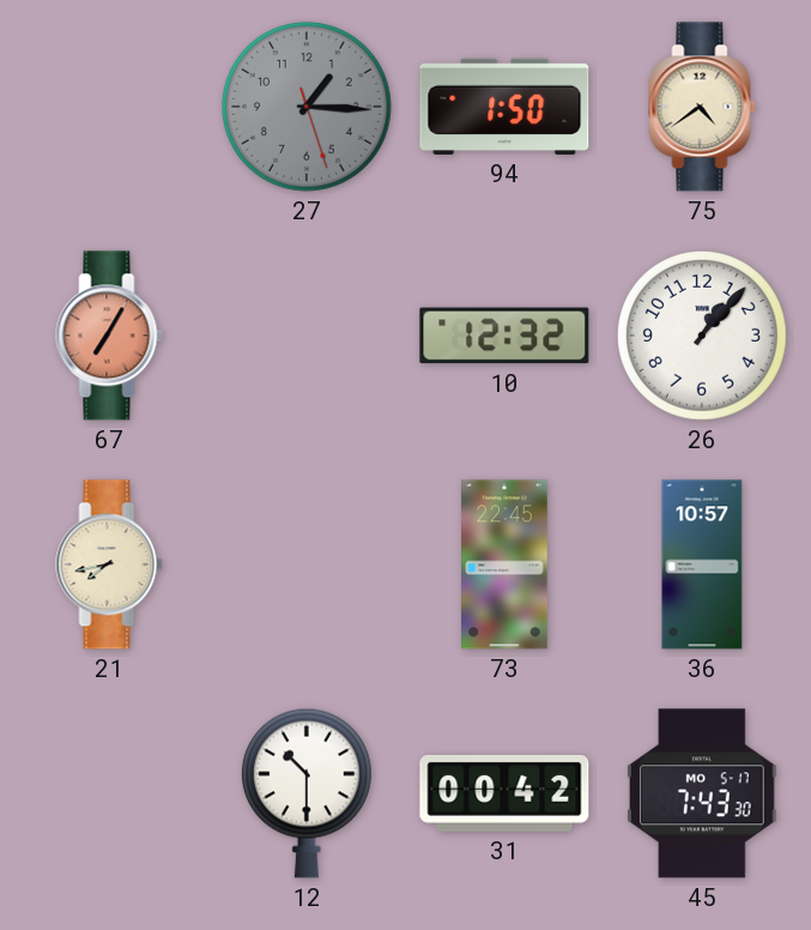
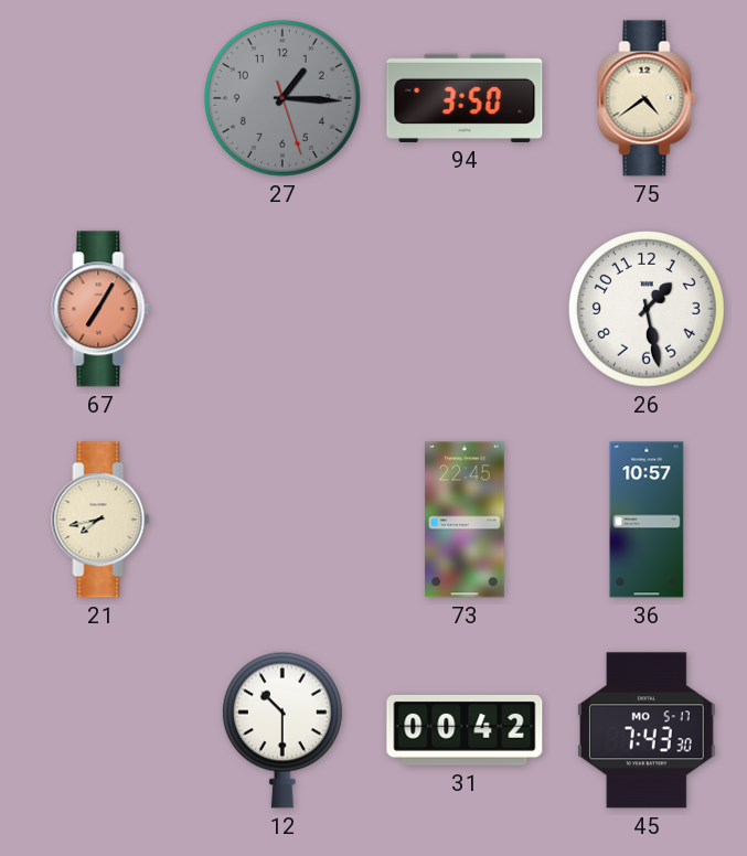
94: 1:50 -> 3:50
10: 12:32 -> none
26: 1:07 -> 1:28
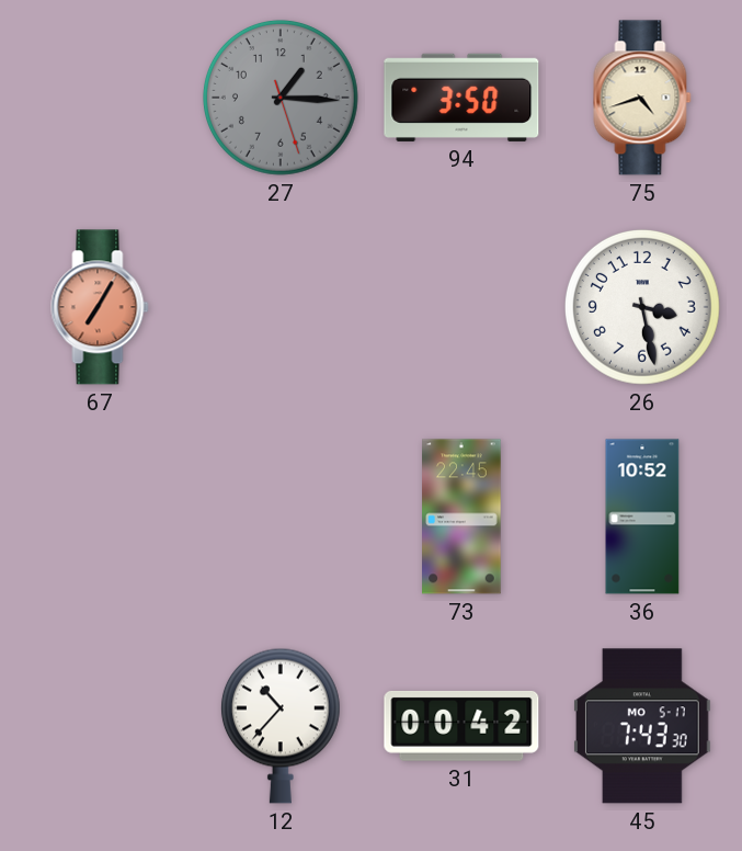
75: 4:39 -> 4:42
26: 1:28 -> 3:28
21: 7:43 -> none
36: 10:57 -> 10:52
12: 10:30 -> 10:37
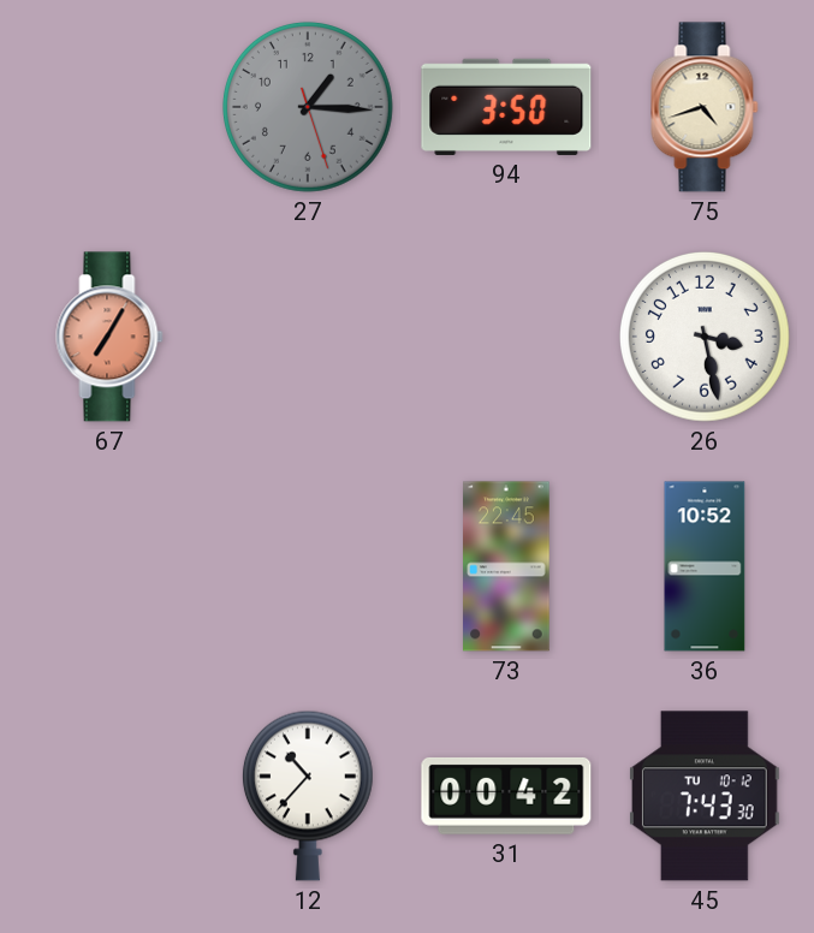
45 date: MO 5-17 -> TU 10-12
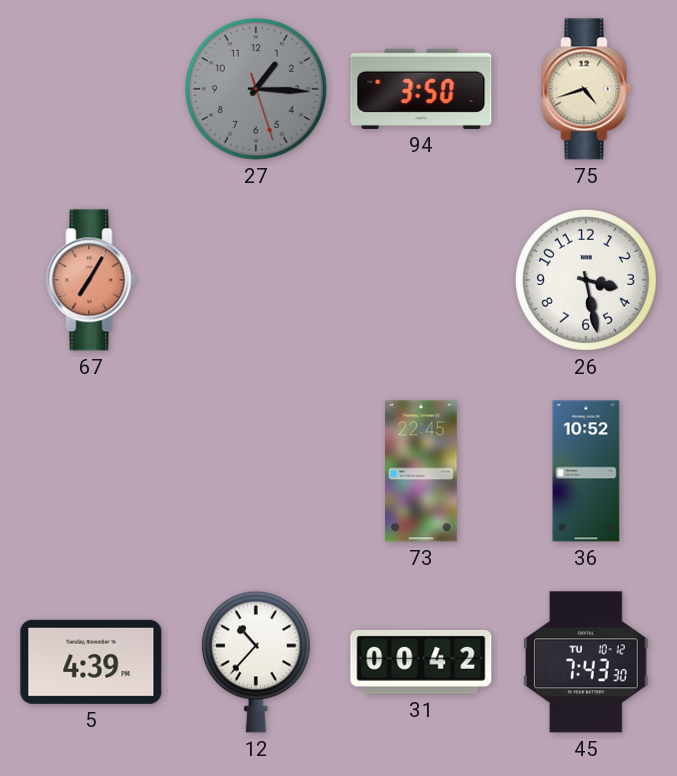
5: none -> 4:39
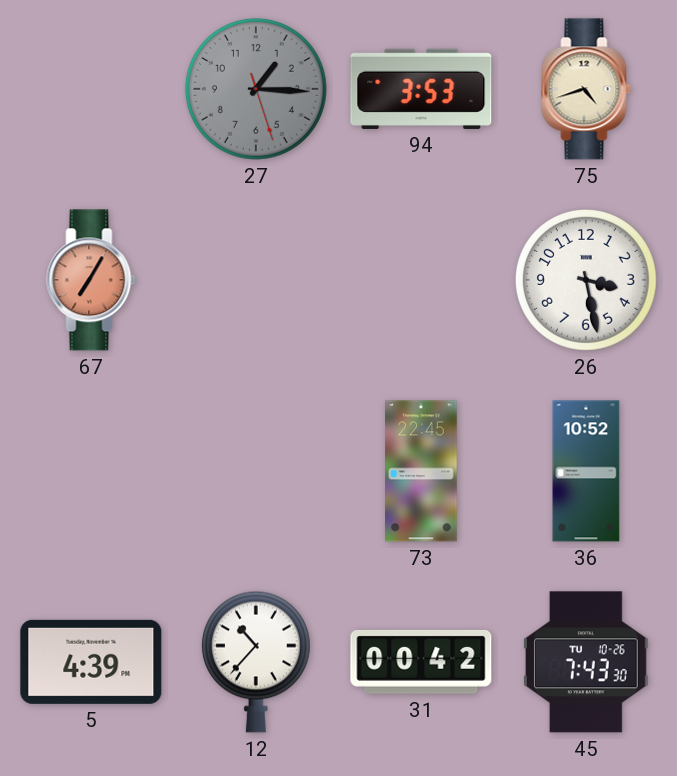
94: 3:50 -> 3:53
45 date: TU 10-12 -> TU 10-26
